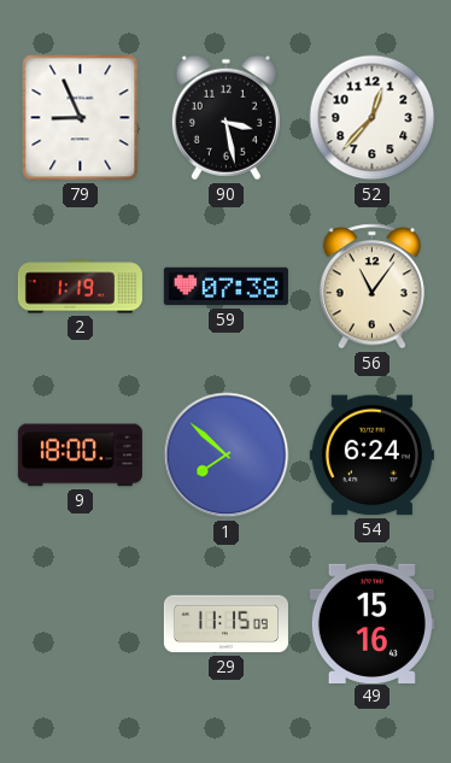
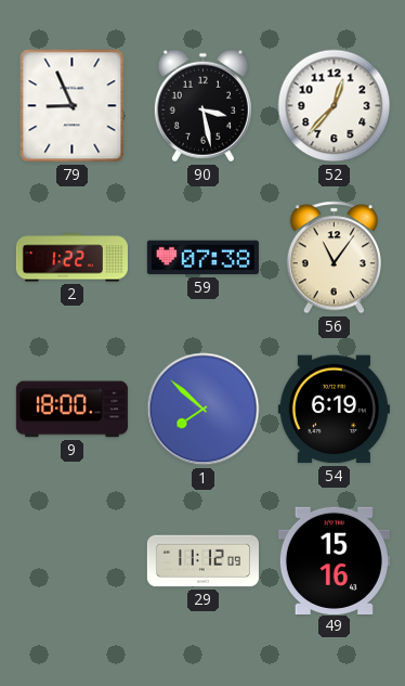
2: 1:19 -> 1:22
54: 6:24 -> 6:19
29: 11:15 -> 11:12
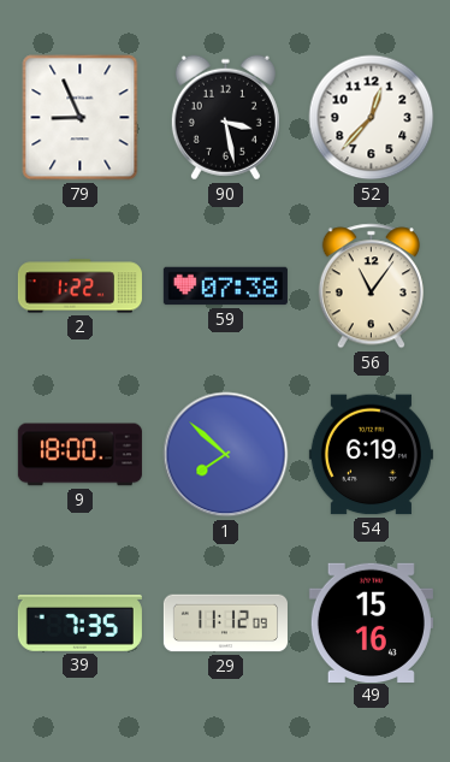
39: none -> 7:35
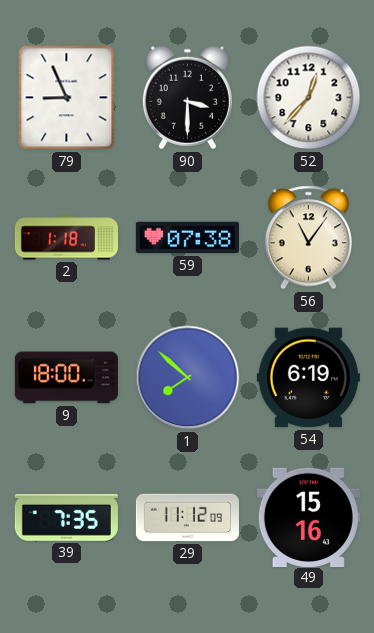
90: 3:28 -> 3:30
2: 1:22 -> 1:18
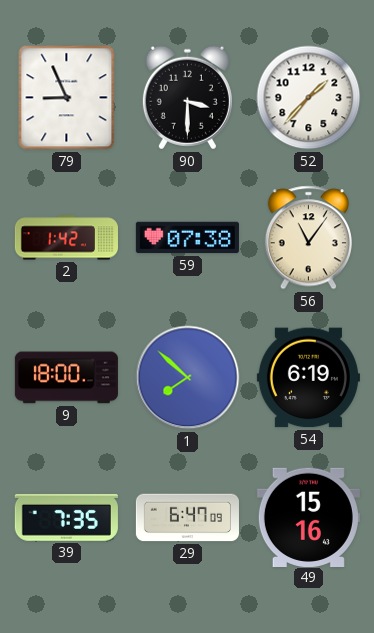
52: 12:37 -> 1:37
2: 1:18 -> 1:42
29: 11:12 -> 6:47
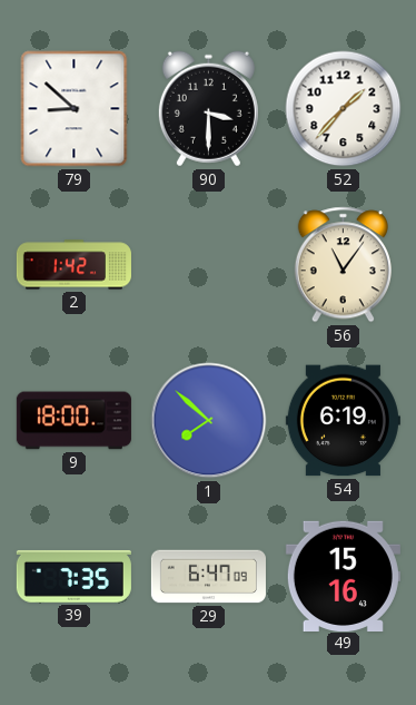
79: 8:56 -> 8:52
59: 07:38 -> none
